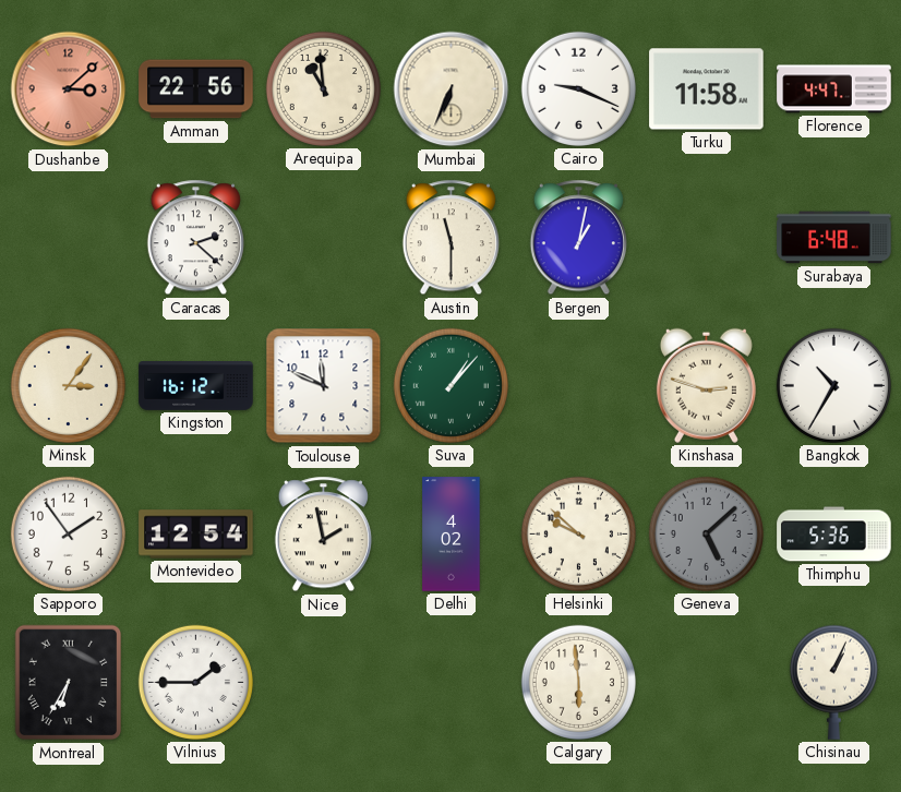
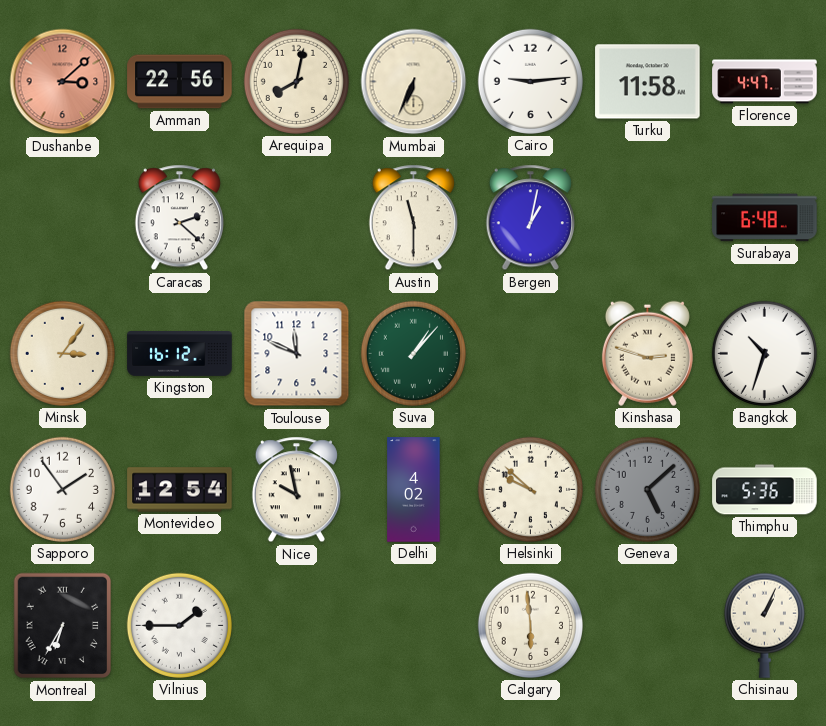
Arequipa: 10:59 -> 8:02
Cairo: 9:19 -> 9:14
Bangkok: 10:35 -> 10:33
Nice: 1:58 -> 9:58
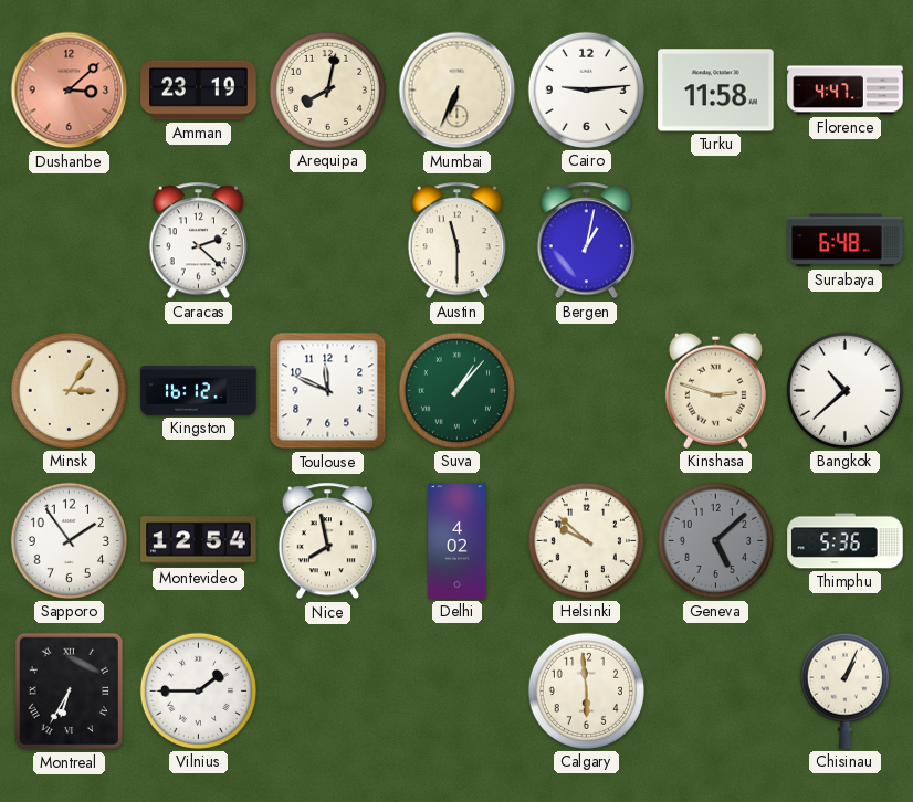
Amman: 22:56 -> 23:19
Bangkok: 10:33 -> 10:38
Nice: 9:58 -> 7:58
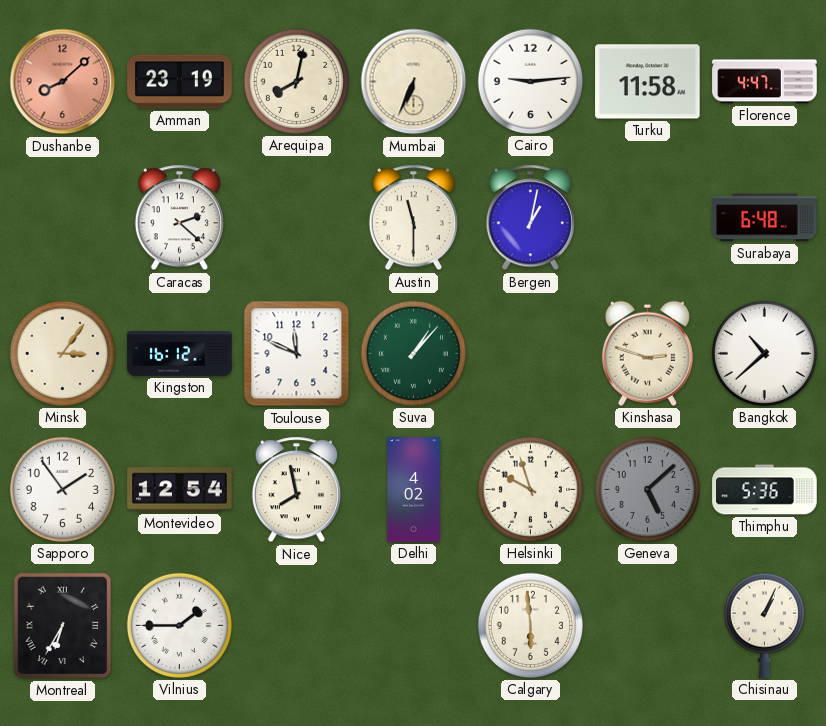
Dushanbe: 3:08 -> 8:08
Helsinki: 9:52 -> 9:57
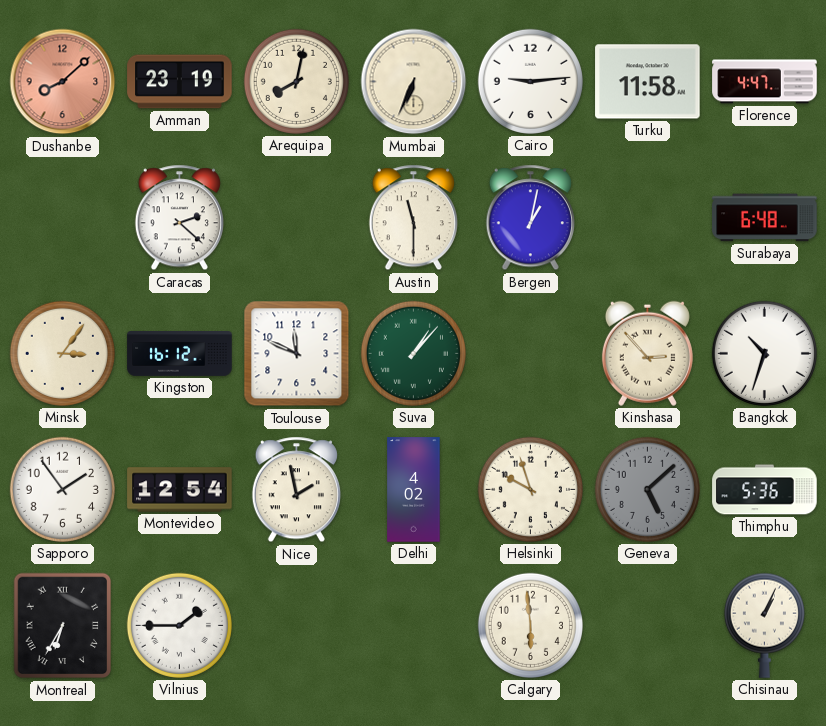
Kinshasa: 2:48 -> 2:53
Bangkok: 10:38 -> 10:33
Nice: 7:58 -> 1:58
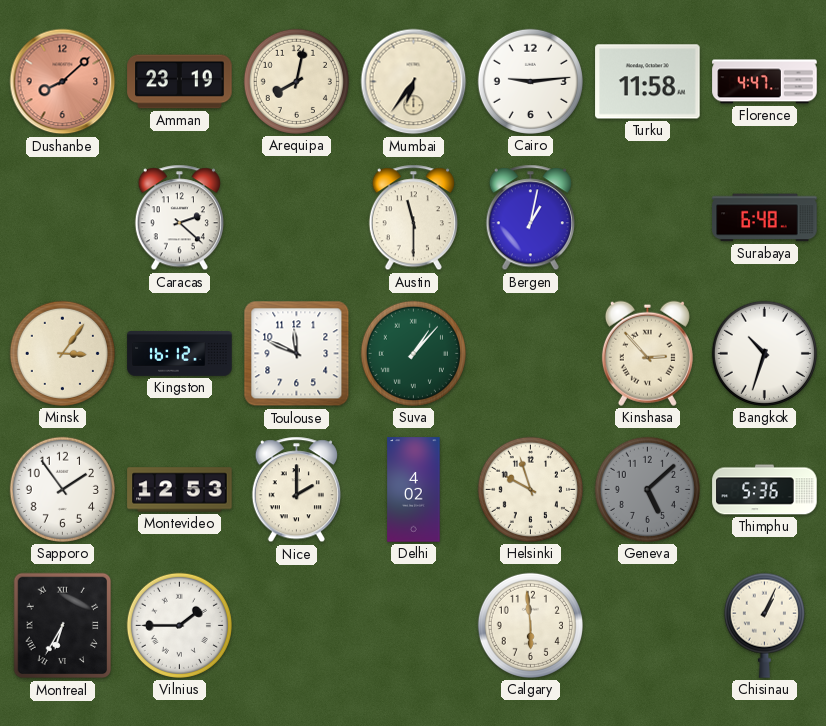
Mumbai: 6:34 -> 6:36
Montevideo: 12:54 -> 12:53
Nice: 1:58 -> 2:00
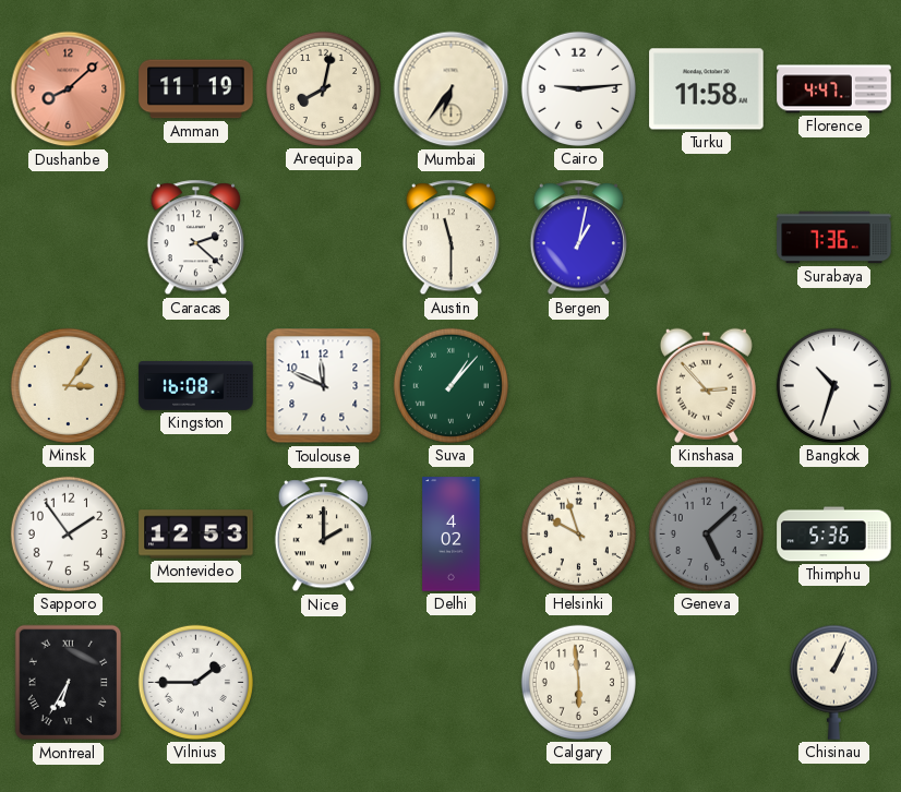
Amman: 23:19 -> 11:19
Surabaya: 6:48 -> 7:36
Kingston: 16:12 -> 16:08
